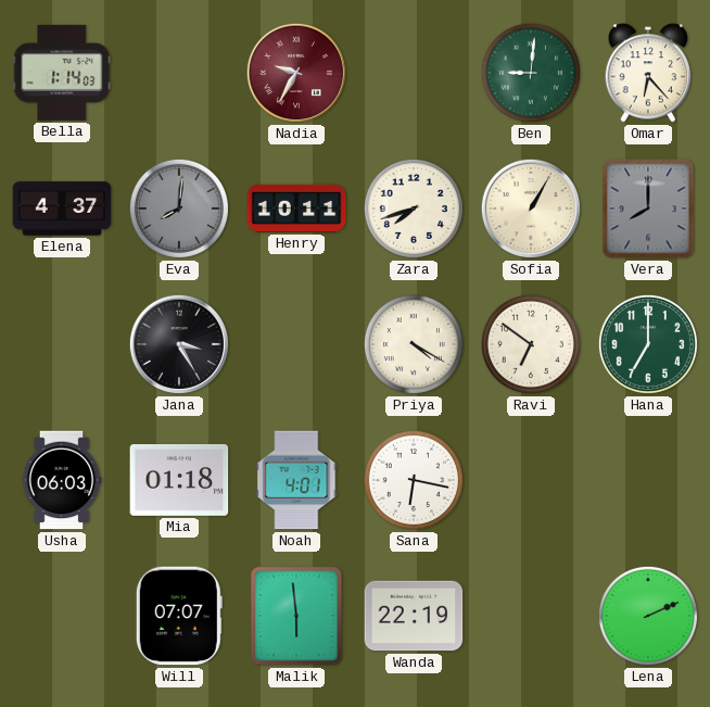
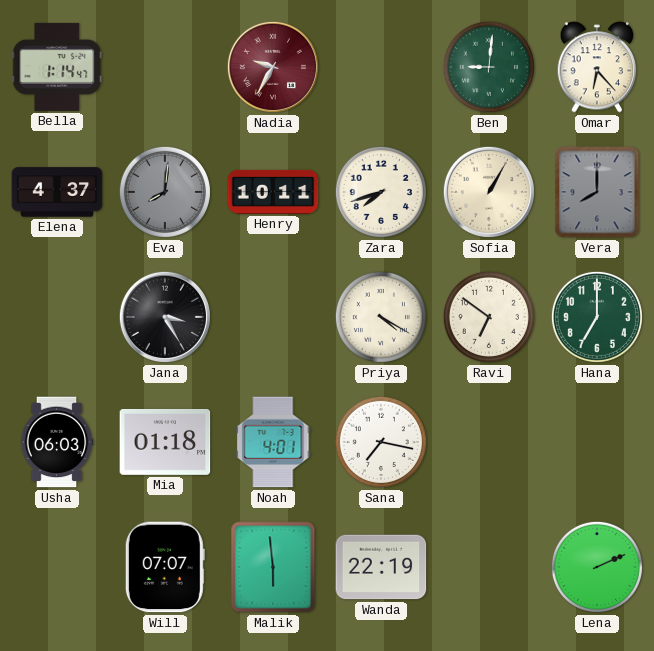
Bella: 1:14:03 -> 1:14:47
Sana: 6:17 -> 7:17
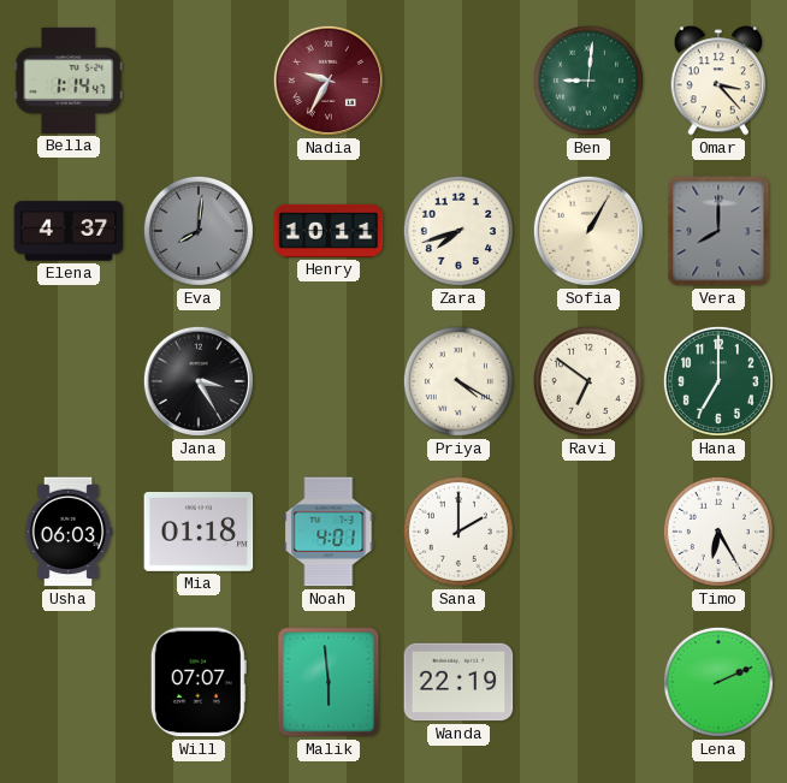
Omar: 6:23 -> 3:23
Sana: 7:17 -> 2:00
Timo: none -> 6:25
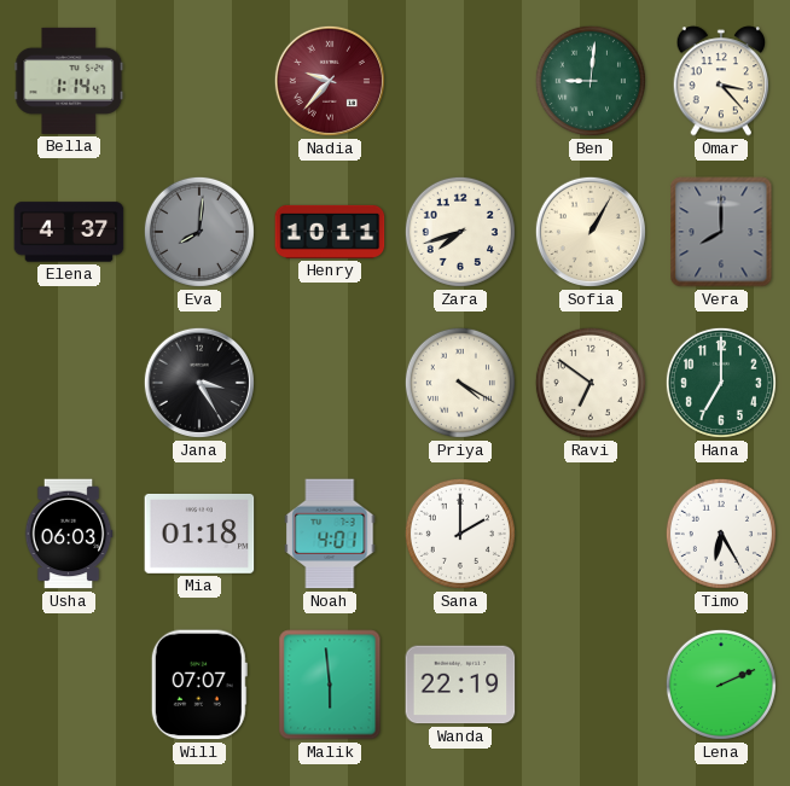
Nadia: 9:35 -> 9:37
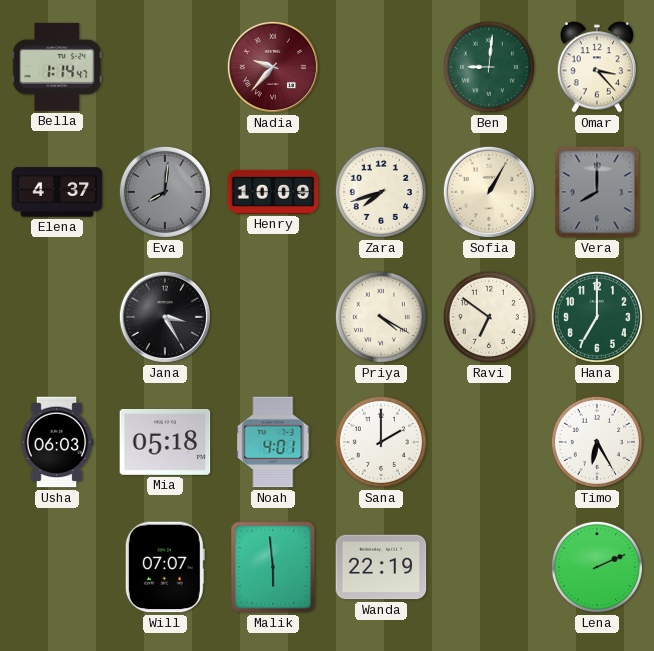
Henry: 10:11 -> 10:09
Mia: 01:18 -> 05:18
